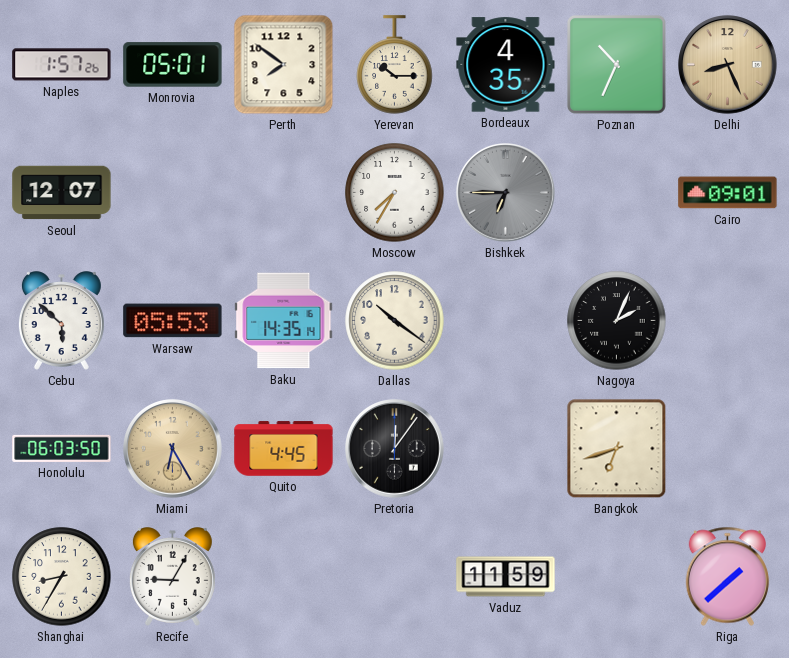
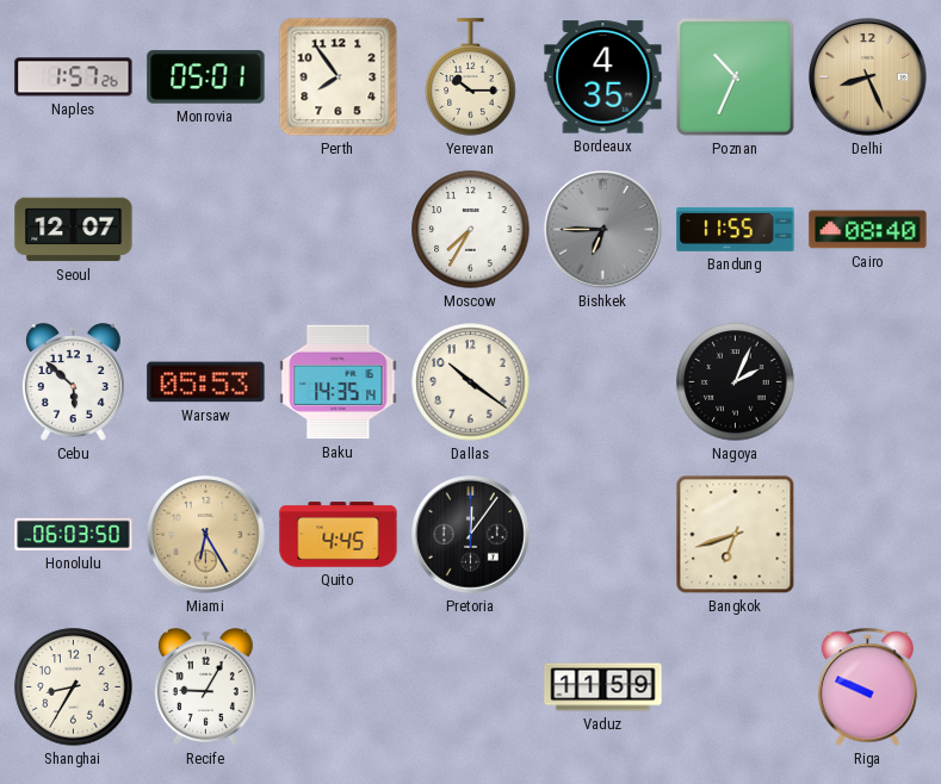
Perth: 7:51 -> 7:54
Bandung: none -> 11:55
Cairo: 09:01 -> 08:40
Riga: 1:38 -> 9:49
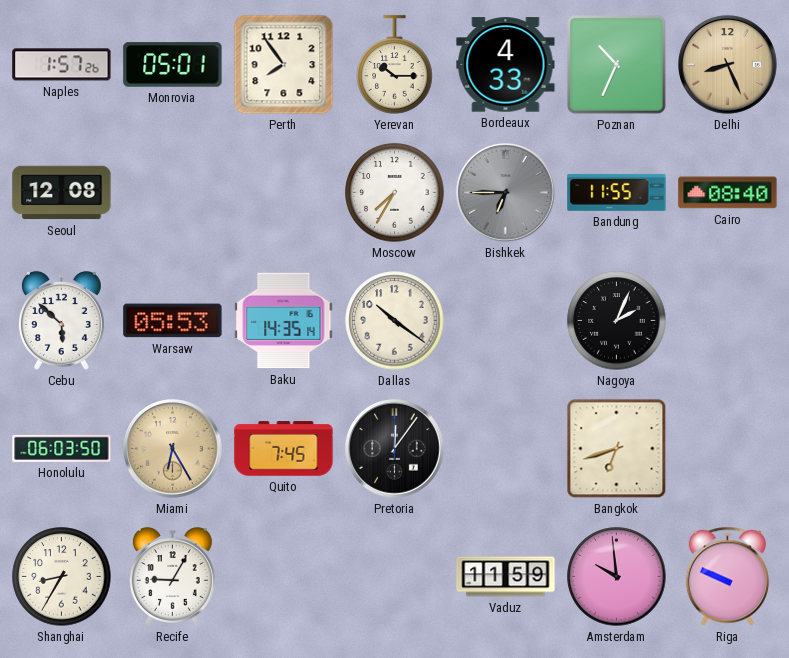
Bordeaux: 4:35 -> 4:33
Seoul: 12:07 -> 12:08
Quito: 4:45 -> 7:45
Amsterdam: none -> 9:59
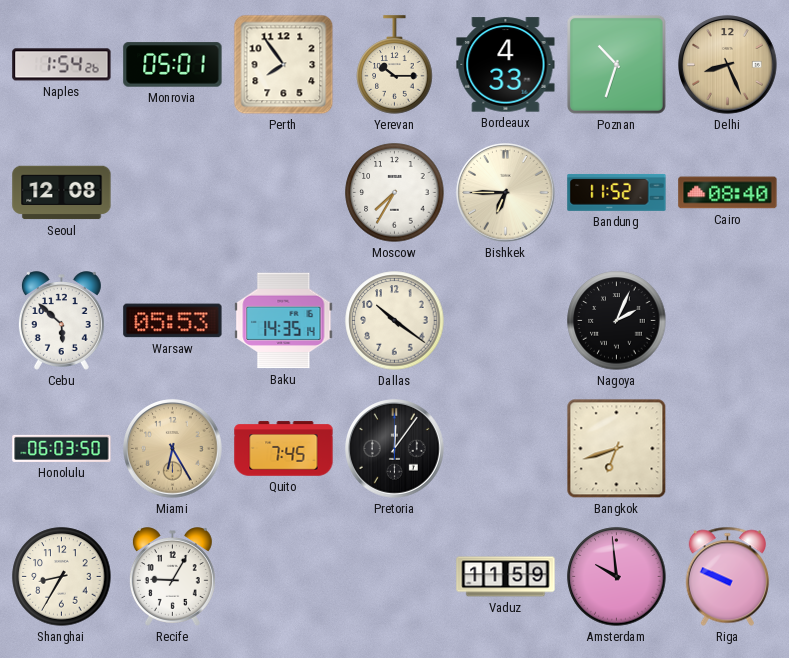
Naples: 1:57 -> 1:54
Poznan: 10:34 -> 10:33
Bishkek dial: grey -> cream
Bandung: 11:55 -> 11:52
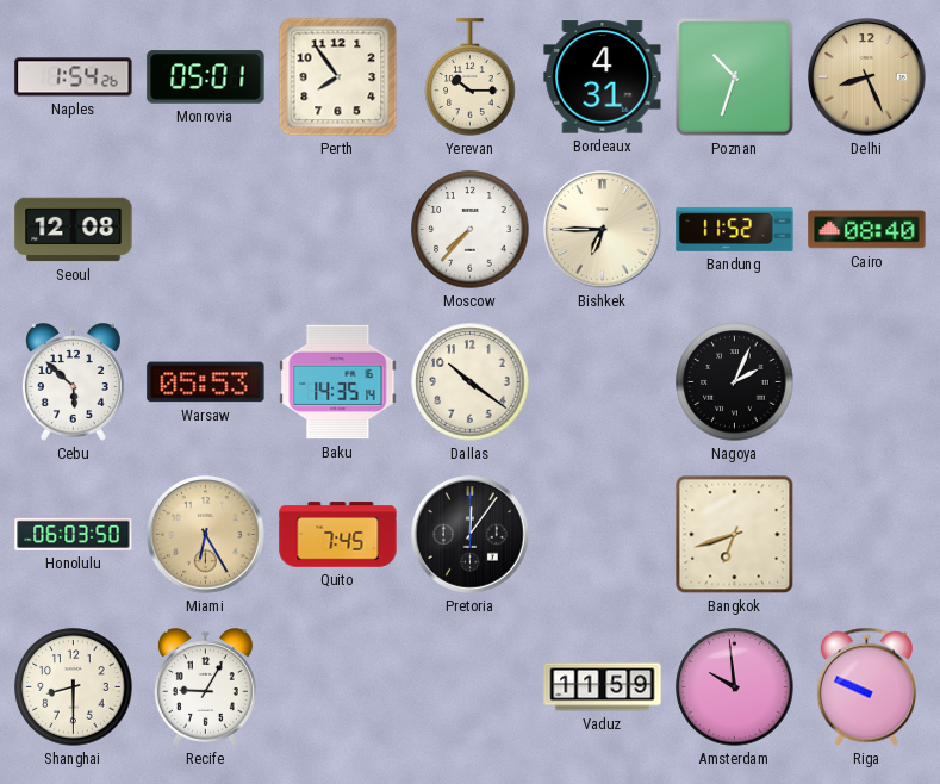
Bordeaux: 4:33 -> 4:31
Moscow: 7:35 -> 7:37
Shanghai: 8:35 -> 8:30
